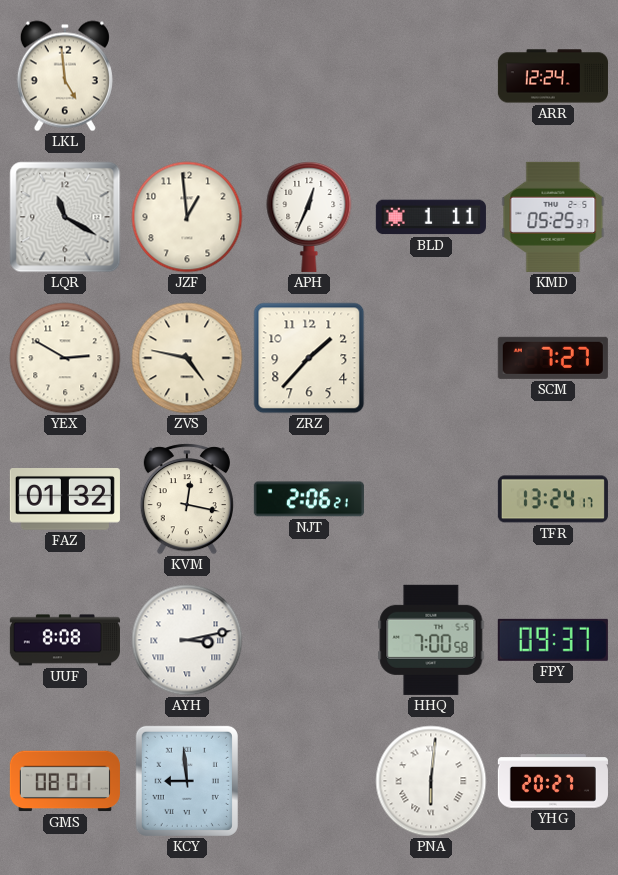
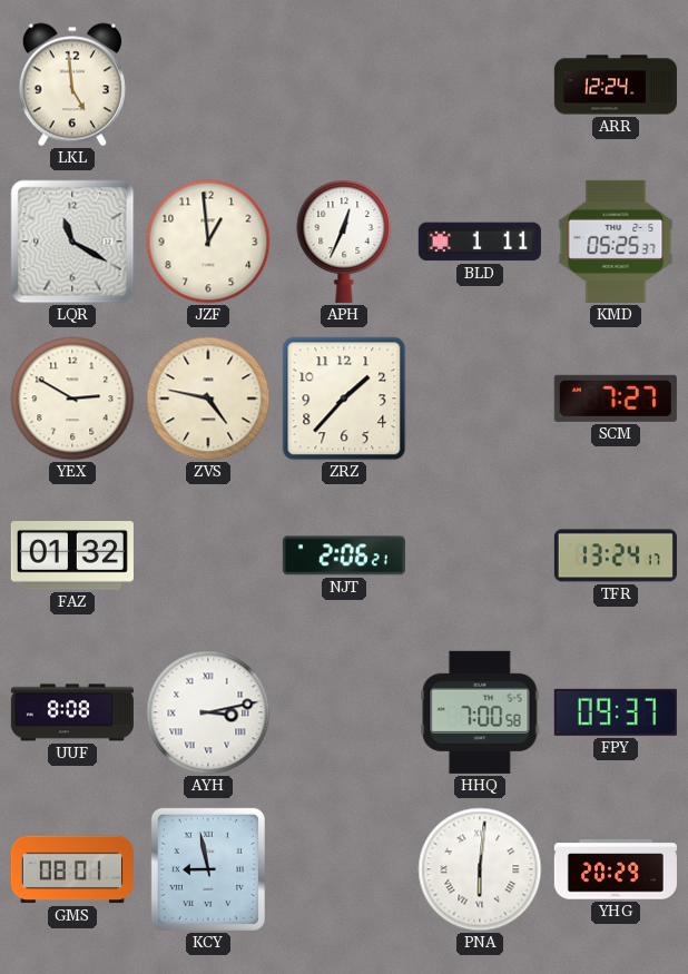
KVM: 12:17 -> none
KCY: 8:59 -> 8:58
YHG: 20:27 -> 20:29
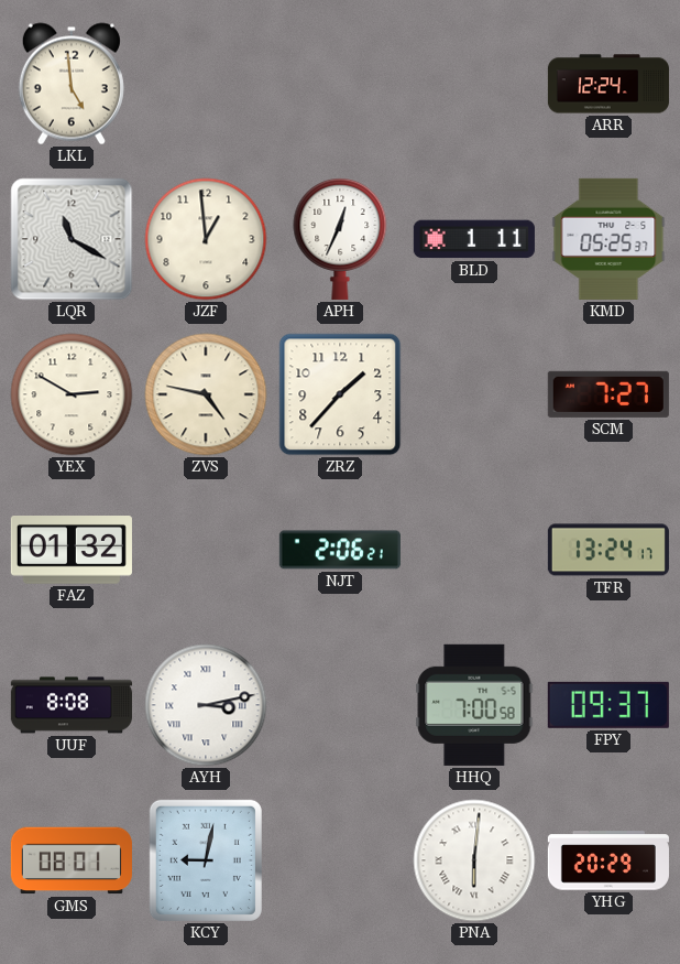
KCY: 8:58 -> 9:02
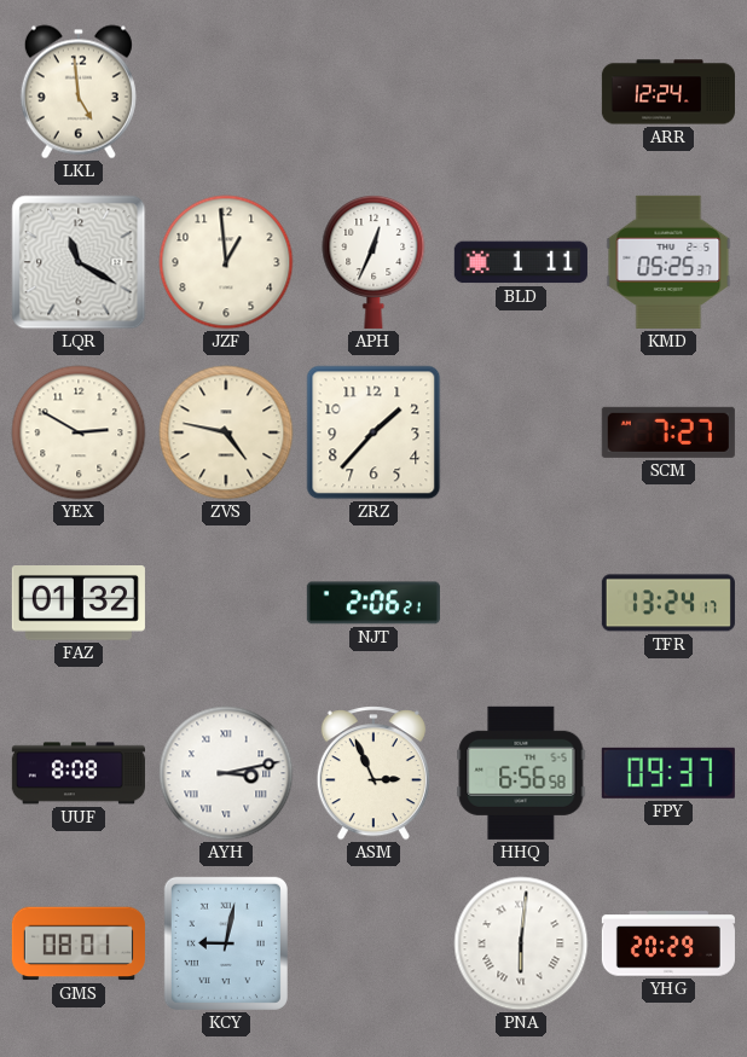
ASM: none -> 2:56
HHQ: 7:00 -> 6:56
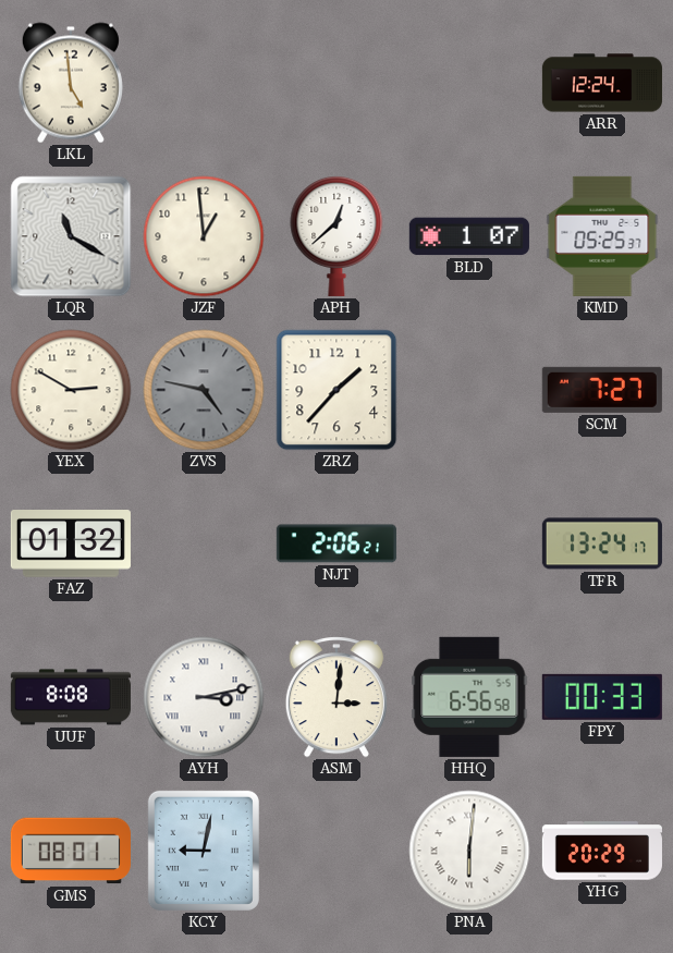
APH: 12:34 -> 12:38
BLD: 1:11 -> 1:07
ZVS dial: cream -> grey
ASM: 2:56 -> 3:01
FPY: 09:37 -> 00:33
